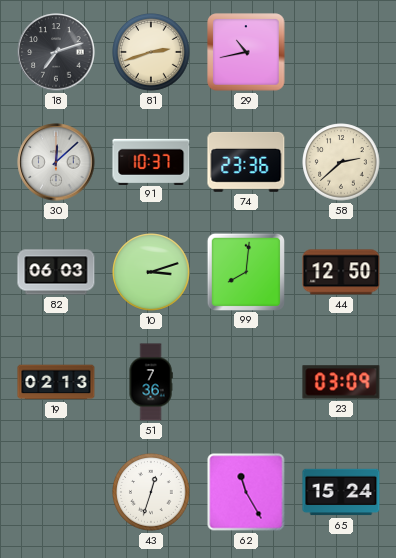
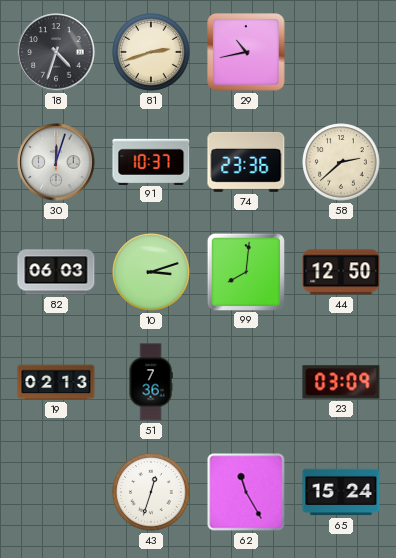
18: 7:12 -> 4:33
30: 12:08 -> 12:03
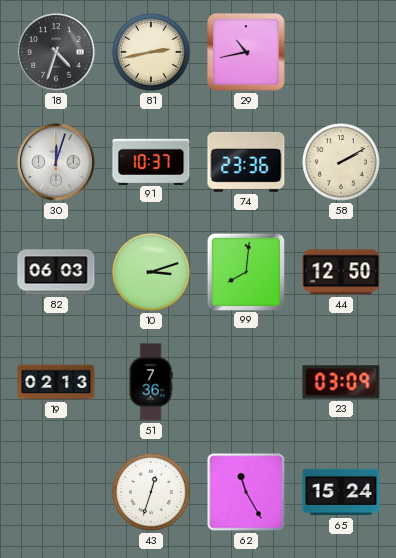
81: 2:42 -> 2:43
58: 2:38 -> 2:10
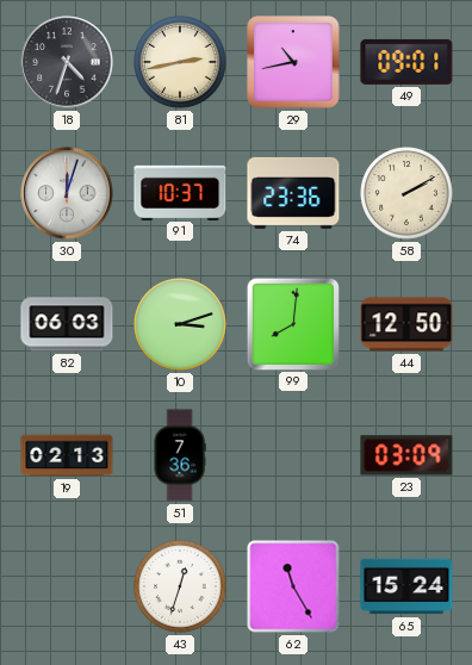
49: none -> 09:01
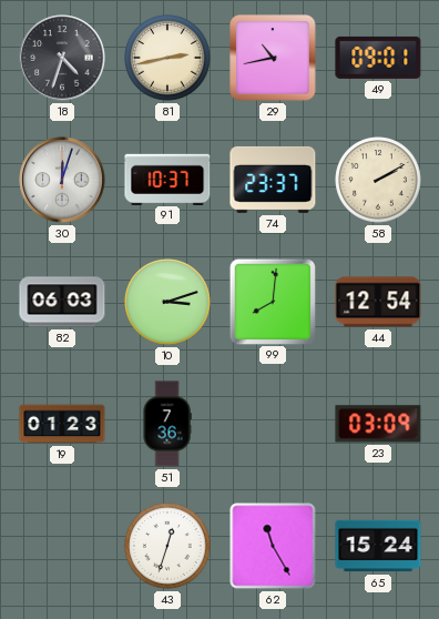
74: 23:36 -> 23:37
44: 12:50 -> 12:54
19: 02:13 -> 01:23
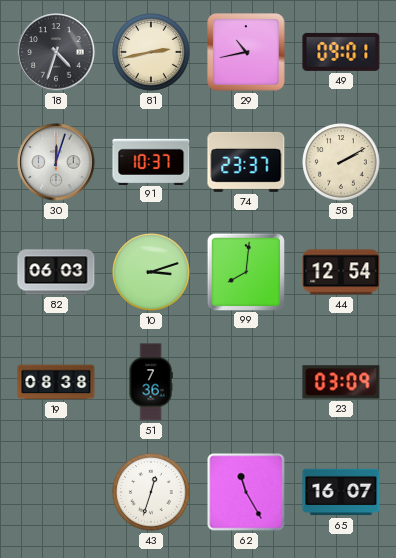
19: 01:23 -> 08:38
65: 15:24 -> 16:07
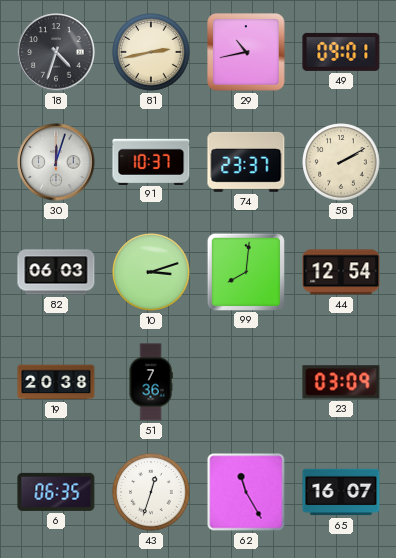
19: 08:38 -> 20:38
6: none -> 06:35
